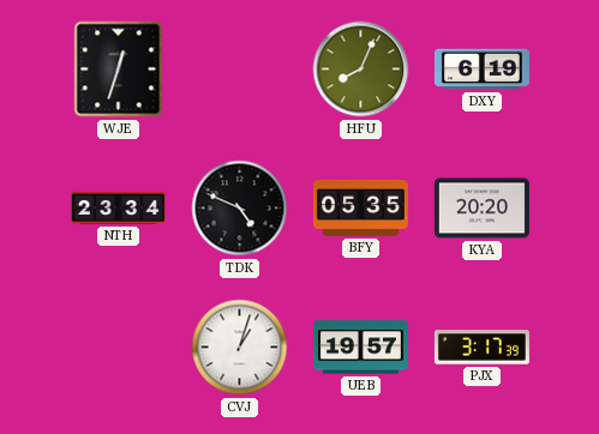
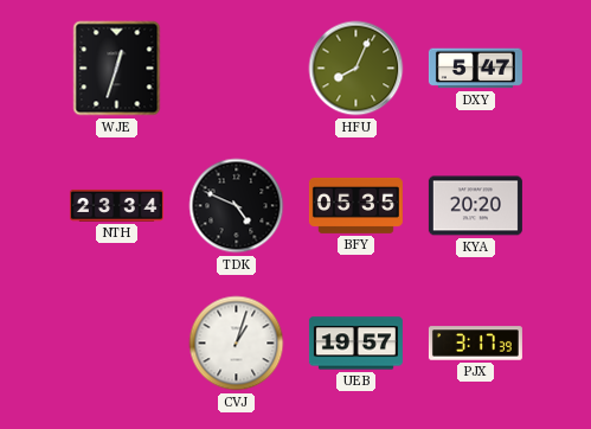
DXY: 6:19 -> 5:47
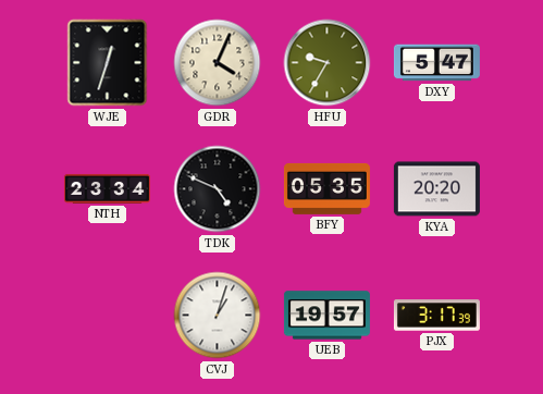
GDR: none -> 4:04
HFU: 8:04 -> 9:35
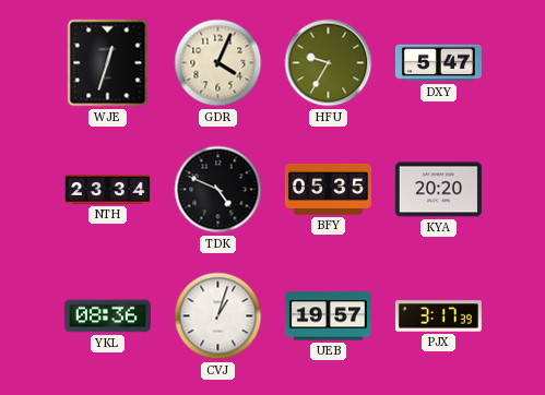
YKL: none -> 08:36
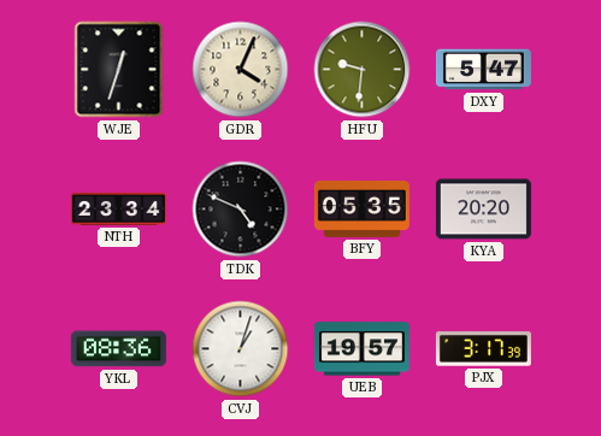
HFU: 9:35 -> 9:31
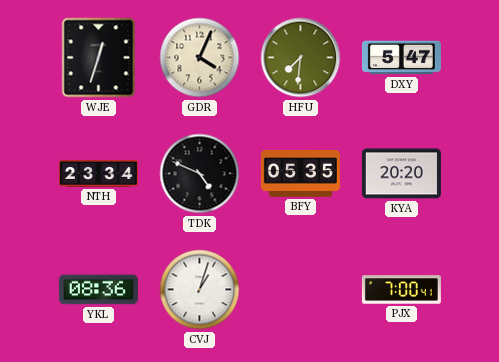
HFU: 9:31 -> 7:31
UEB: 19:57 -> none
PJX: 3:17 -> 7:00
